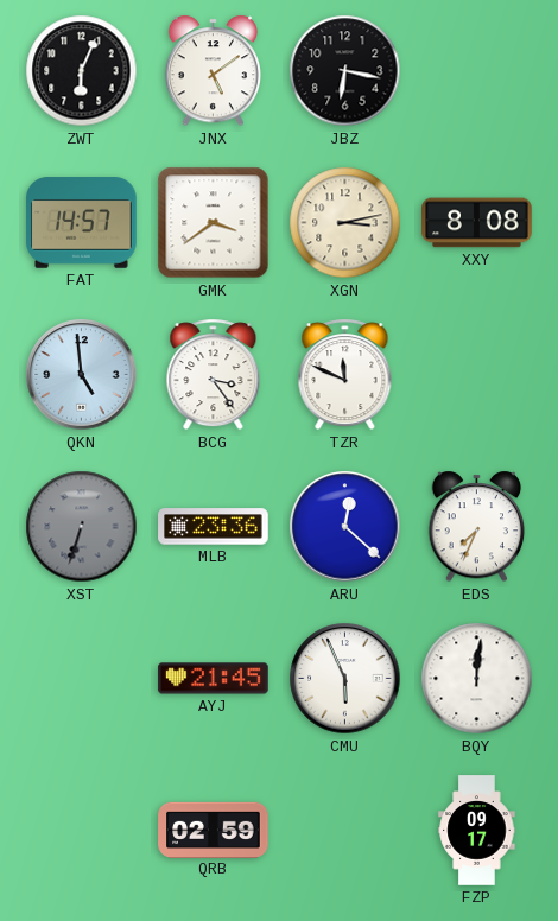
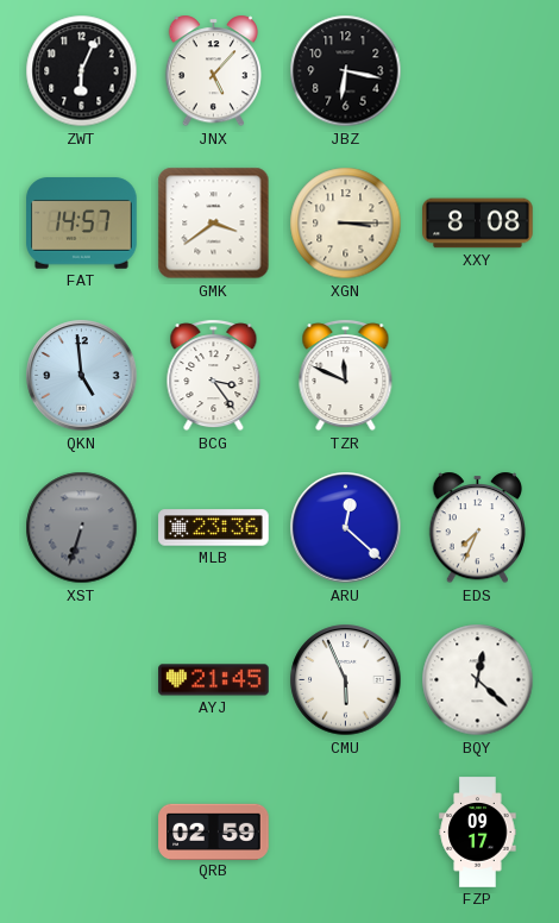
JNX: 5:09 -> 5:07
XGN: 3:13 -> 3:15
BQY: 12:01 -> 12:22
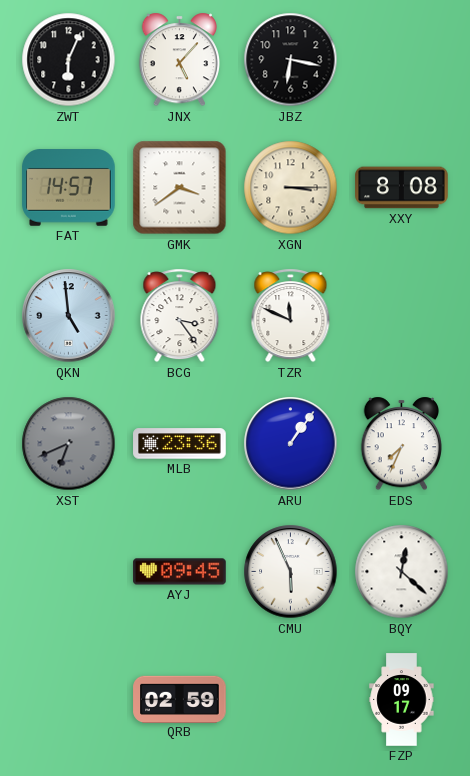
XST: 6:33 -> 6:41
ARU: 12:22 -> 1:06
AYJ: 21:45 -> 09:45
